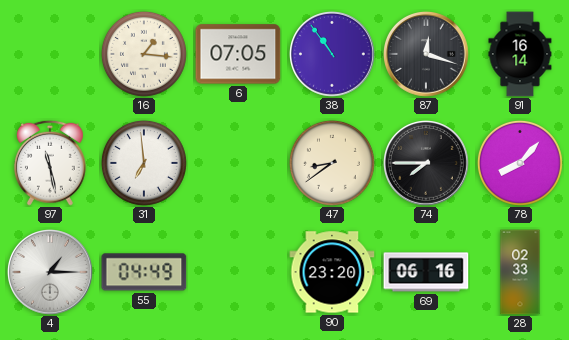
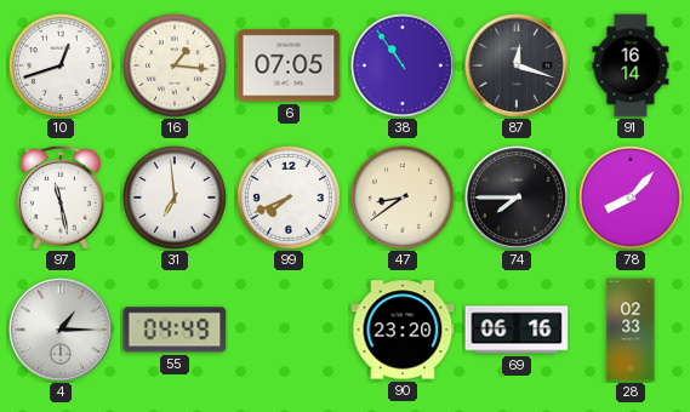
10: none -> 12:42
99: none -> 7:41
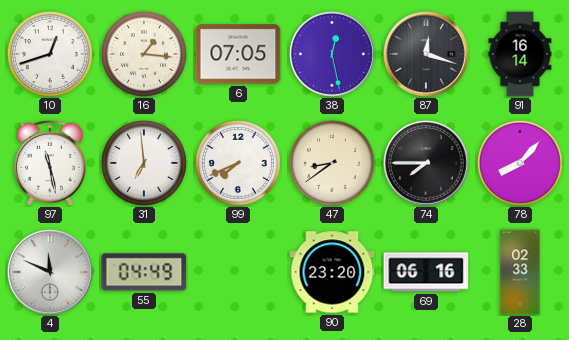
38: 10:54 -> 12:28
4: 1:15 -> 11:49
